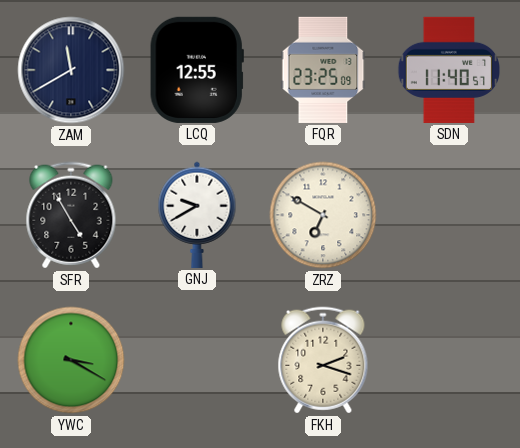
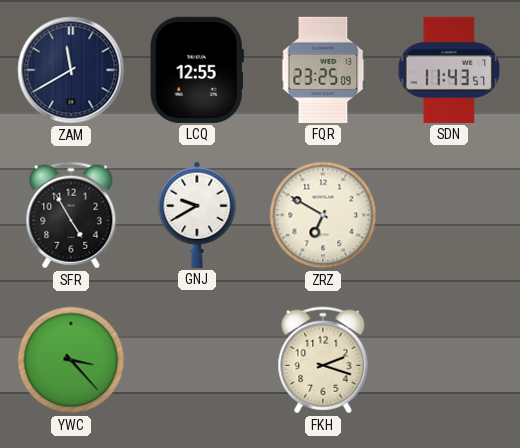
SDN: 11:40 -> 11:43
YWC: 3:20 -> 3:23
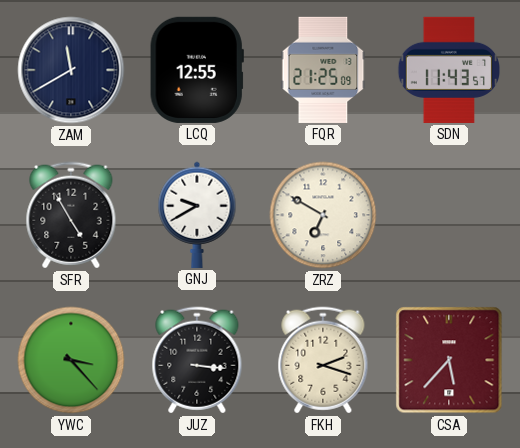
FQR: 23:25 -> 21:25
JUZ: none -> 3:16
CSA: none -> 5:37
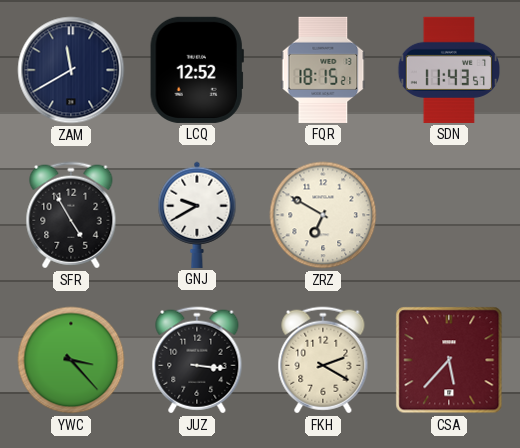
LCQ: 12:55 -> 12:52
FQR: 21:25 -> 18:15
FKH: 2:18 -> 2:20
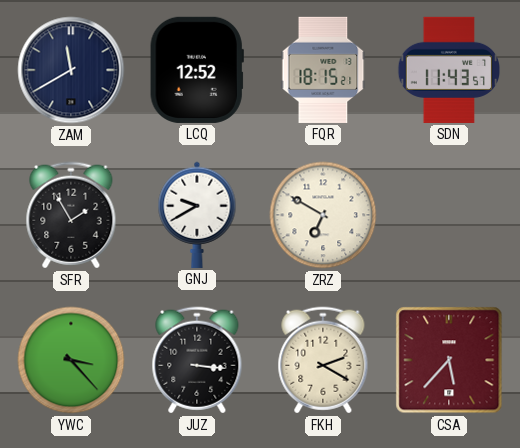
SFR: 4:55 -> 1:55
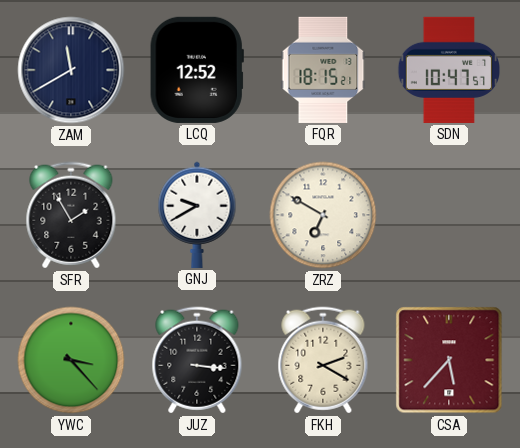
SDN: 11:43 -> 10:47
